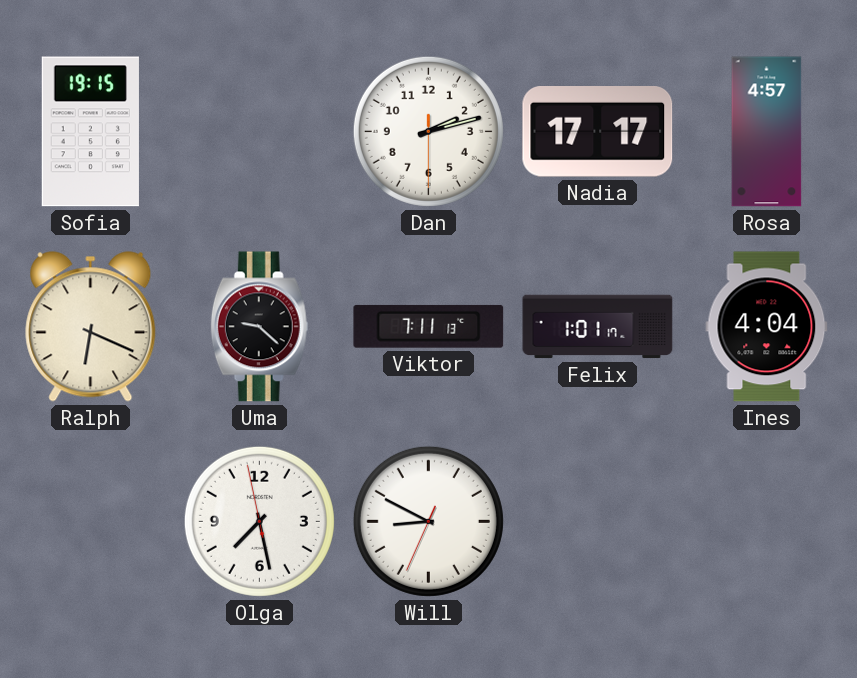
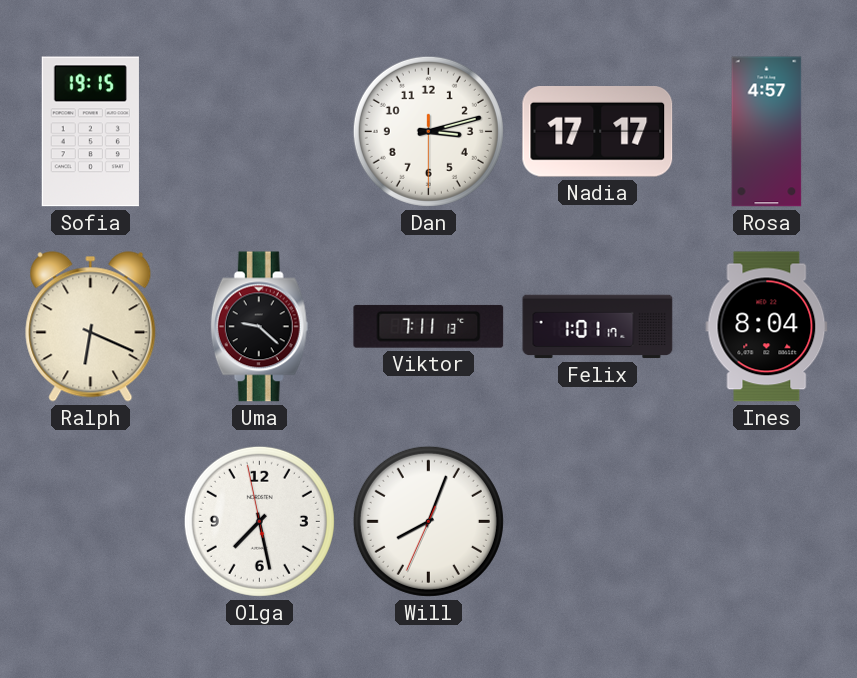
Dan: 2:12 -> 3:12
Ines: 4:04 -> 8:04
Will: 8:49 -> 8:03
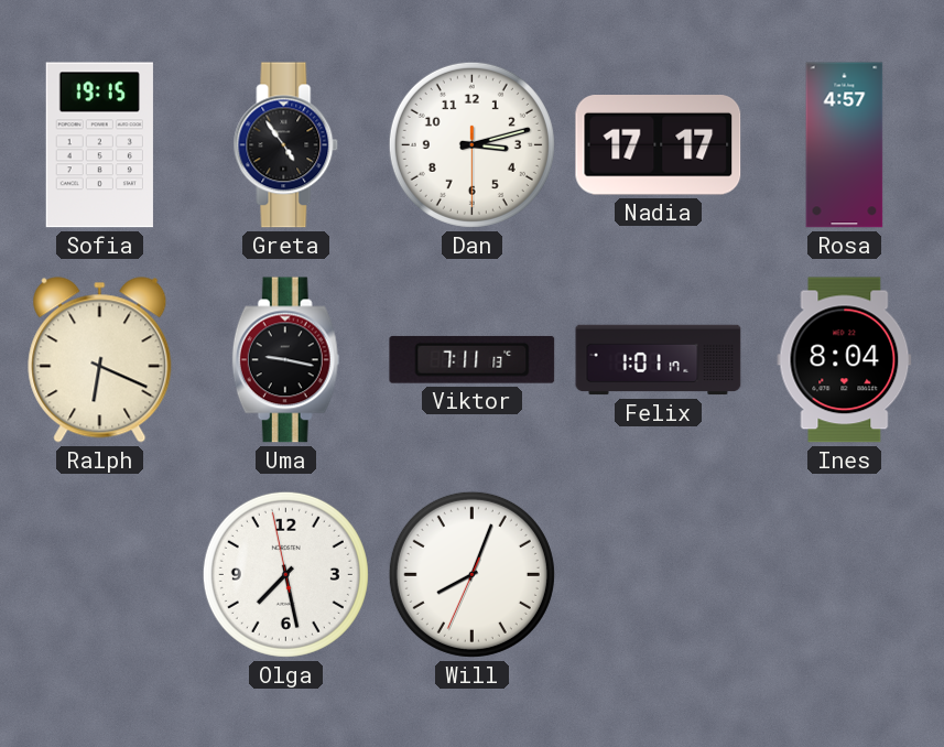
Greta: none -> 4:54
Uma: 9:22 -> 9:17
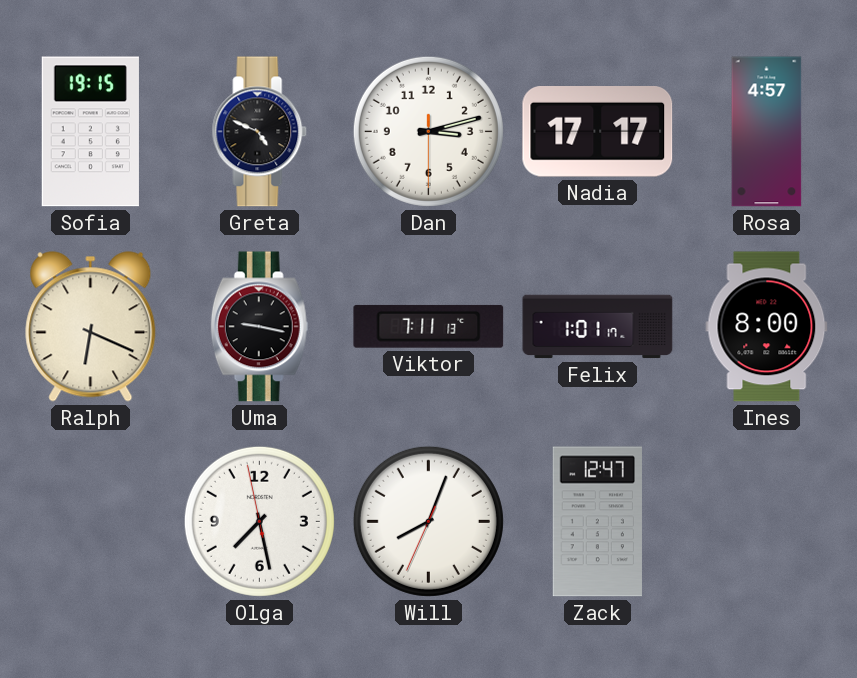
Greta: 4:54 -> 4:49
Ines: 8:04 -> 8:00
Zack: none -> 12:47
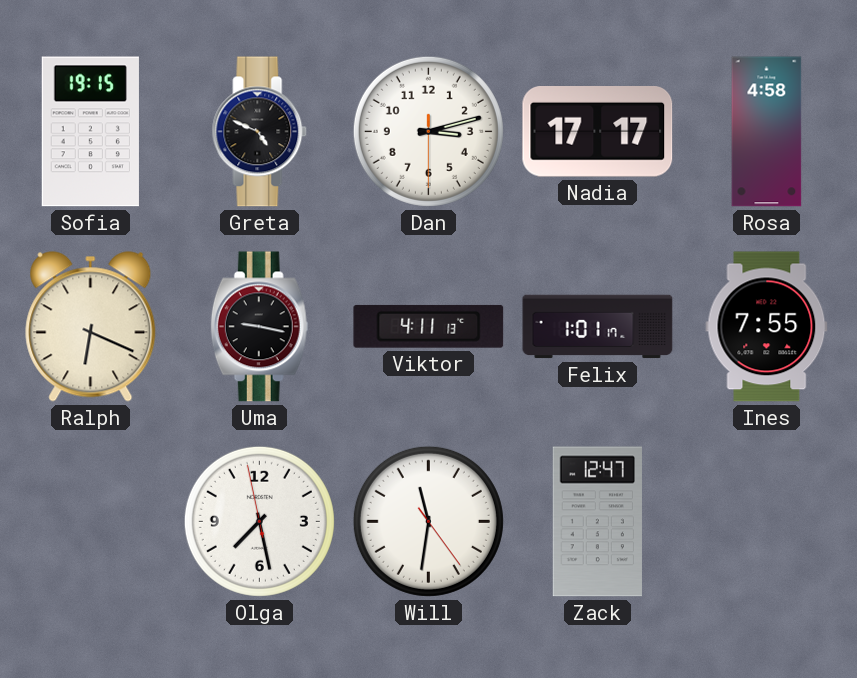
Rosa: 4:57 -> 4:58
Viktor: 7:11 -> 4:11
Ines: 8:00 -> 7:55
Will: 8:03 -> 11:31
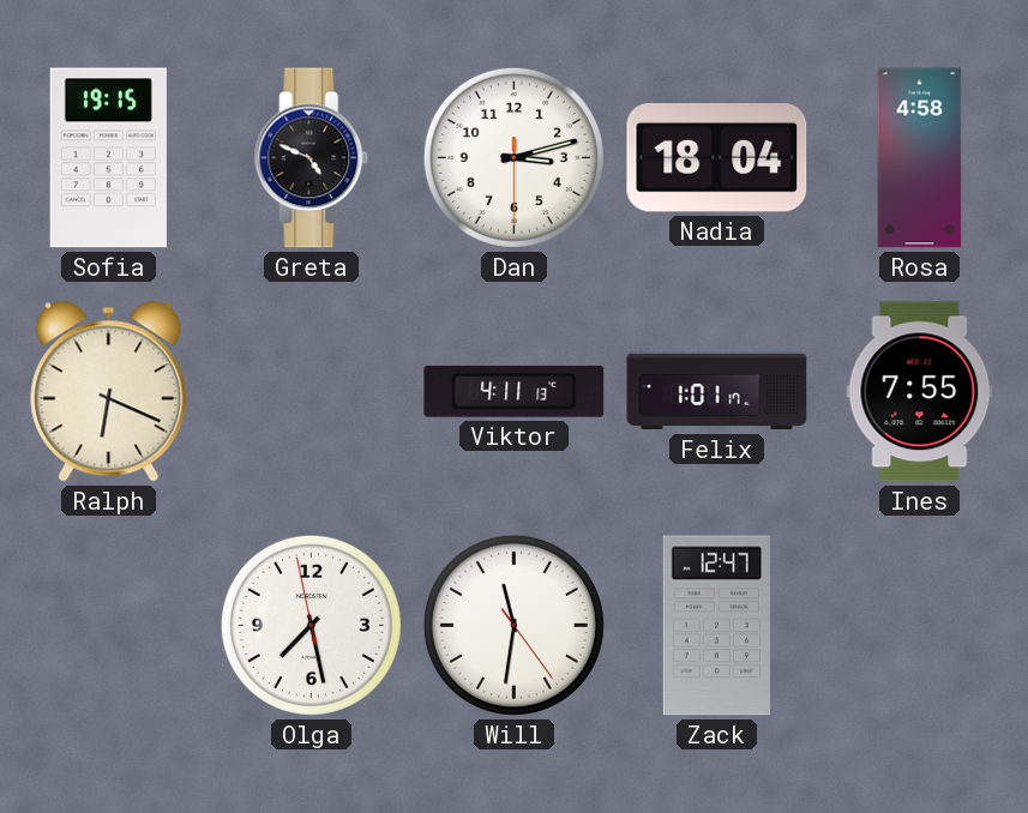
Nadia: 17:17 -> 18:04
Uma: 9:17 -> none
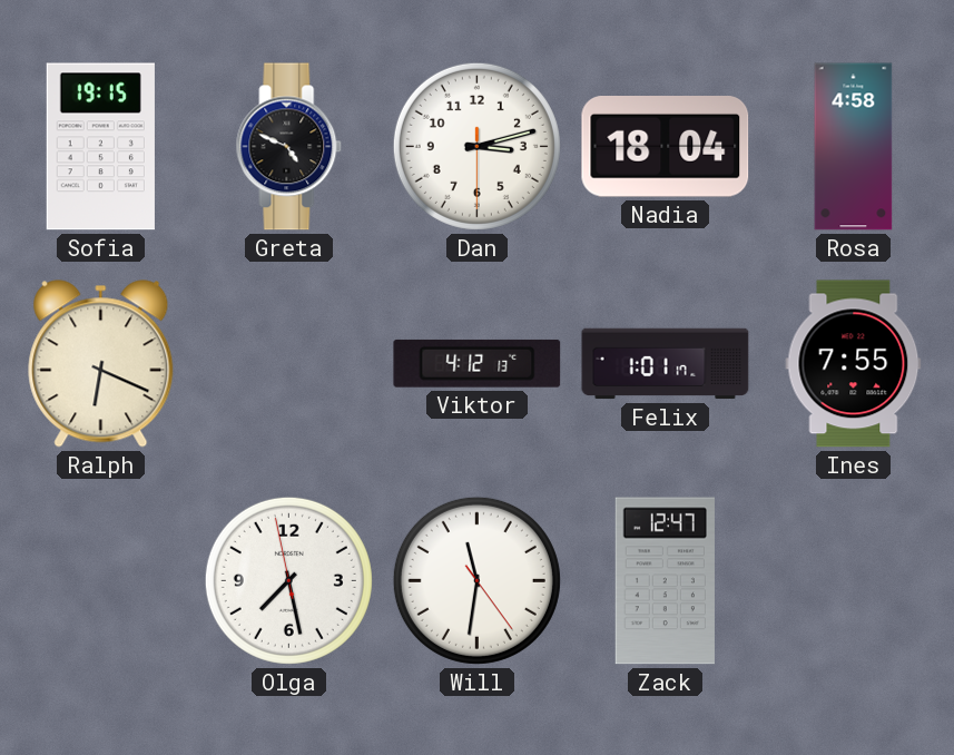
Viktor: 4:11 -> 4:12
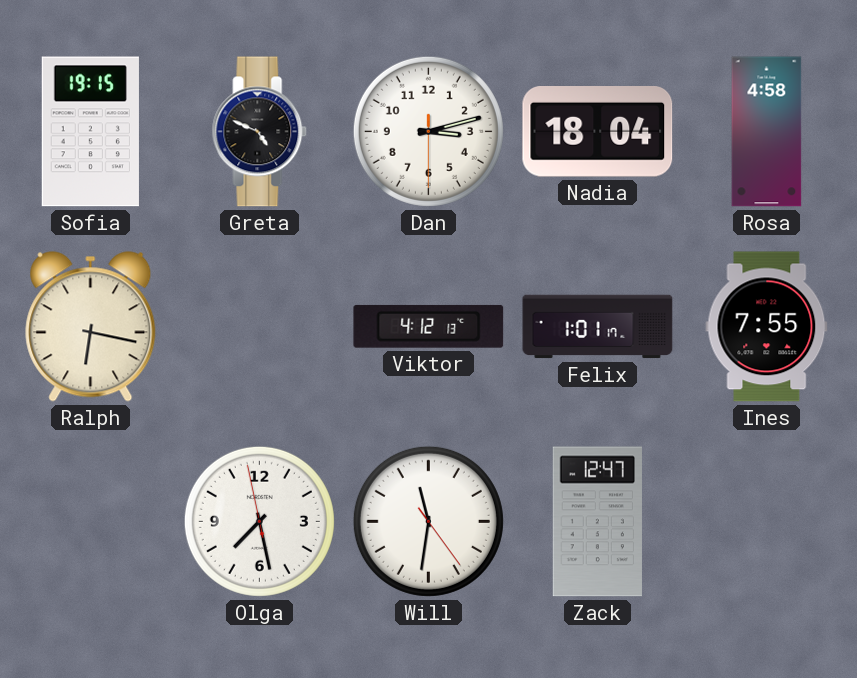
Ralph: 6:19 -> 6:17
